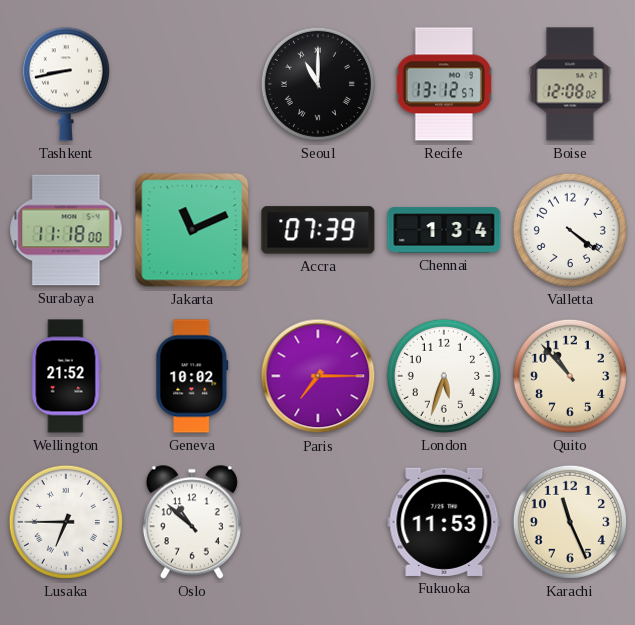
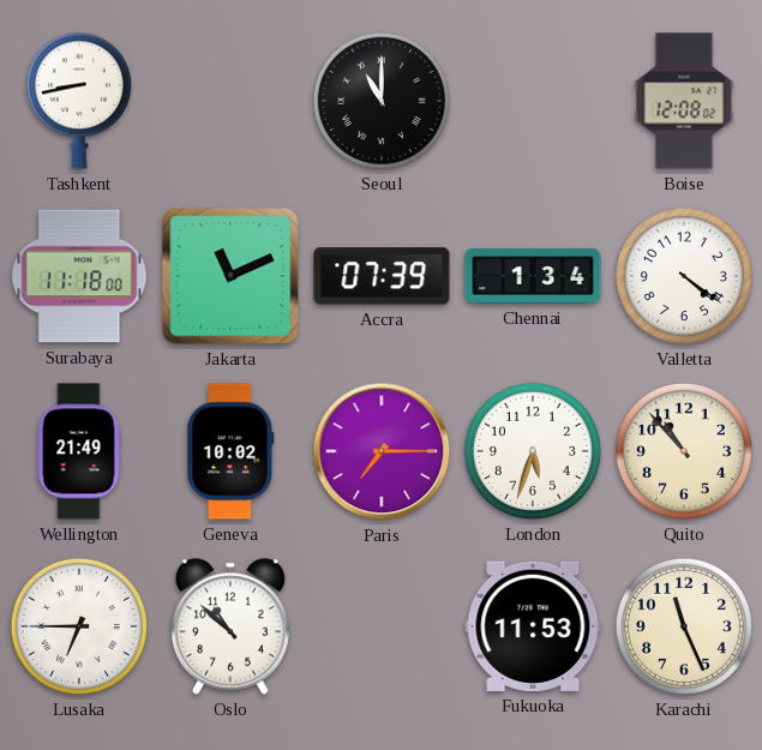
Recife: 13:12 -> none
Wellington: 21:52 -> 21:49
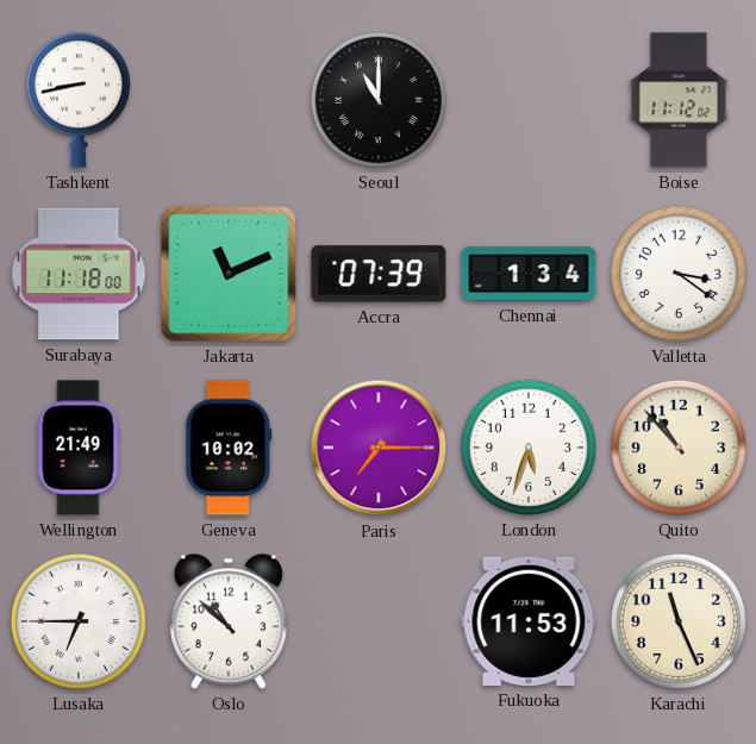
Boise: 12:08 -> 11:12
Valletta: 4:21 -> 3:21
